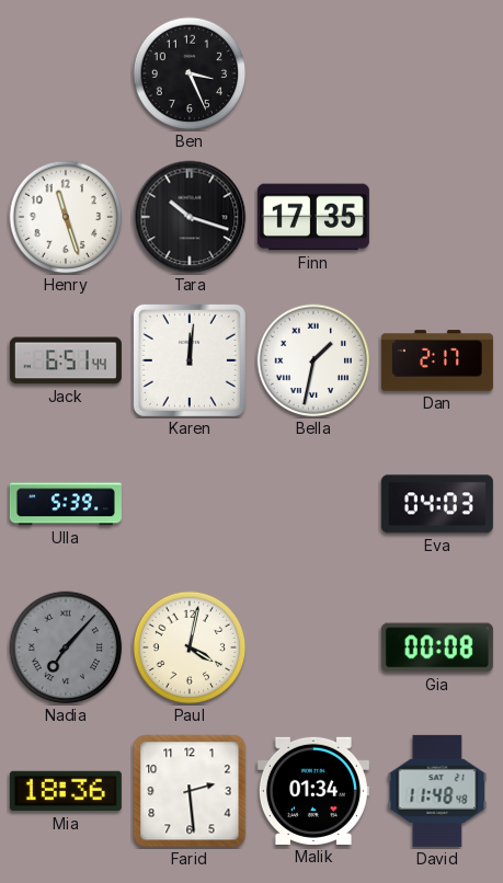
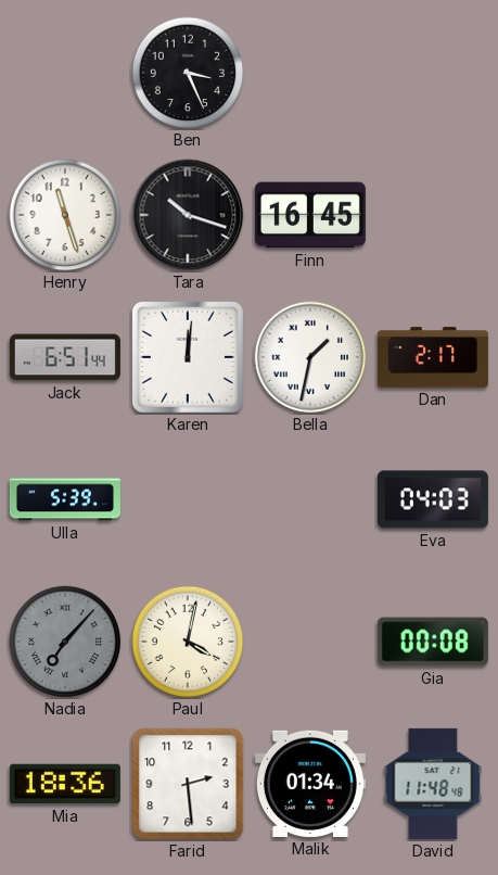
Finn: 17:35 -> 16:45
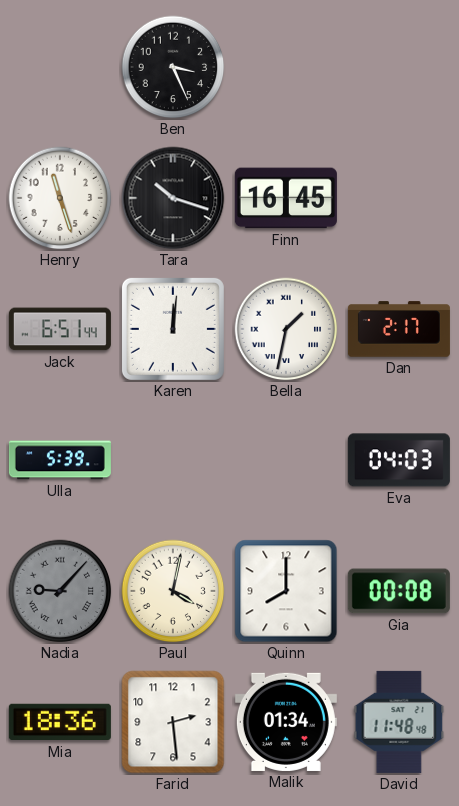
Nadia: 7:07 -> 9:07
Quinn: none -> 8:00
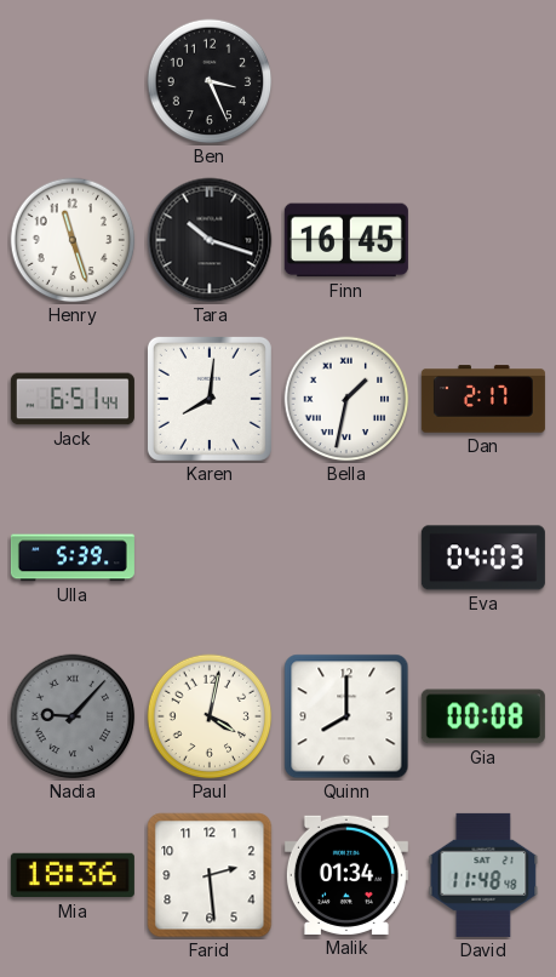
Karen: 12:01 -> 8:01
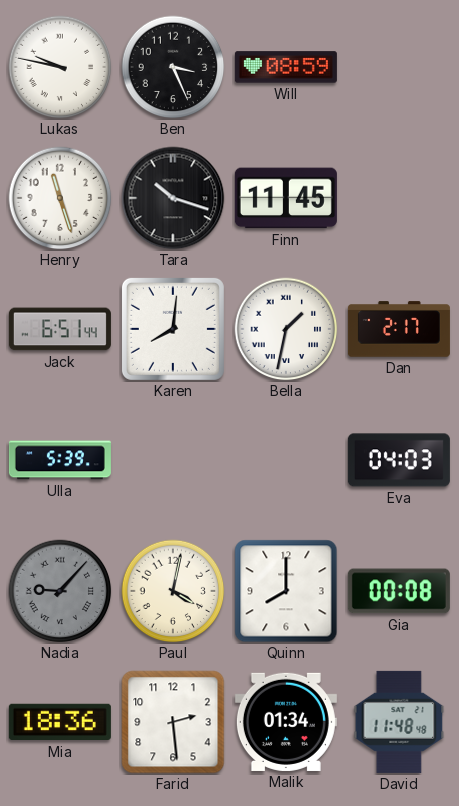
Lukas: none -> 9:47
Will: none -> 08:59
Finn: 16:45 -> 11:45
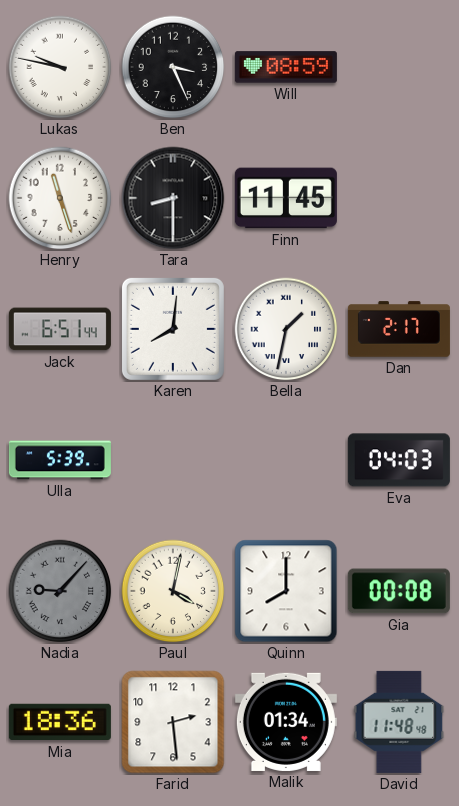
Tara: 10:18 -> 8:30
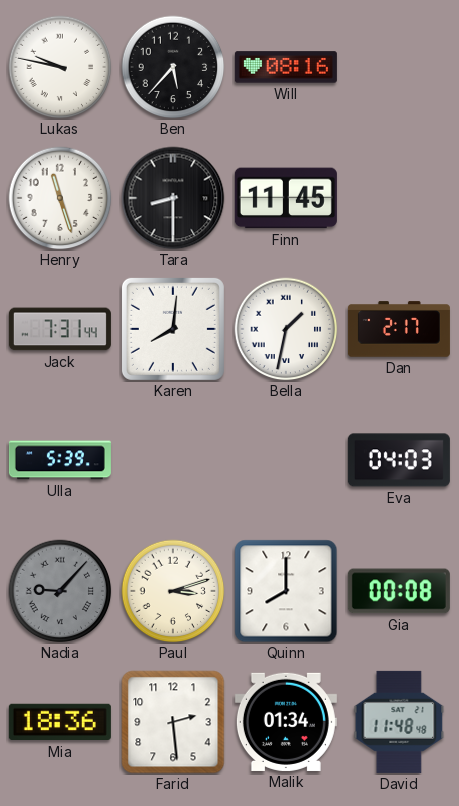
Ben: 3:26 -> 5:37
Will: 08:59 -> 08:16
Jack: 6:51 -> 7:31
Paul: 4:02 -> 3:12
